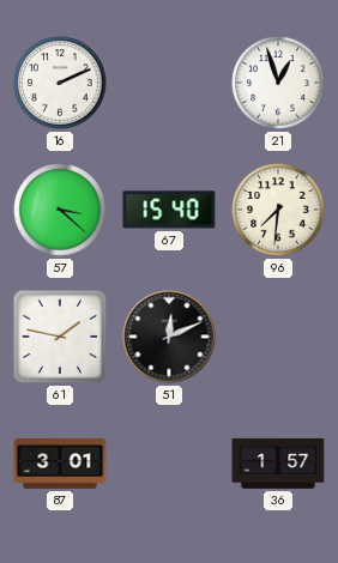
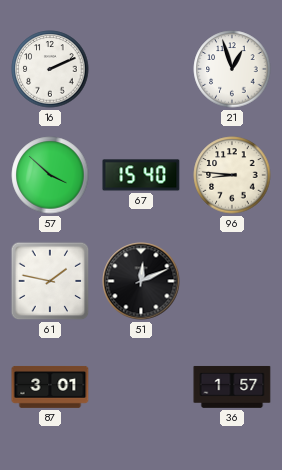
57: 3:22 -> 3:52
96: 7:31 -> 8:46
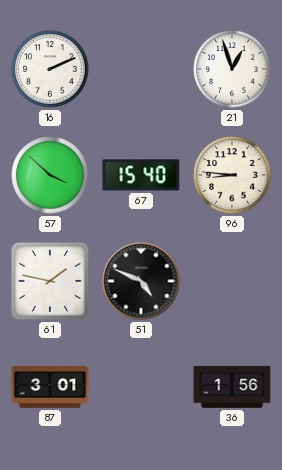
51: 12:11 -> 4:49
36: 1:57 -> 1:56
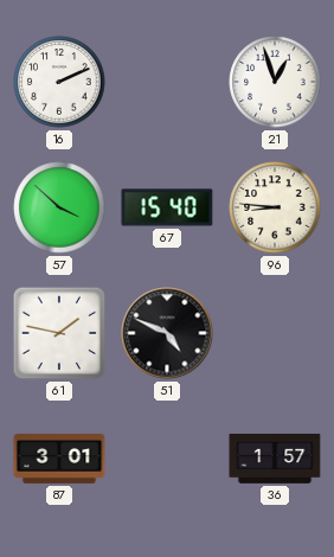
36: 1:56 -> 1:57
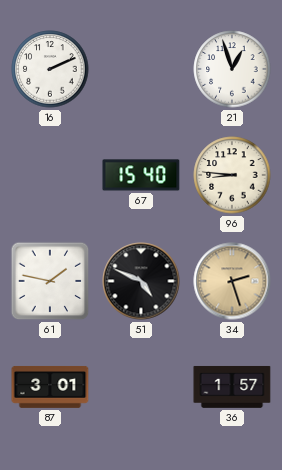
57: 3:52 -> none
34: none -> 2:27
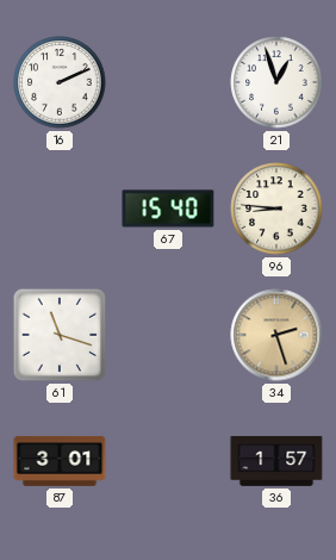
61: 1:47 -> 11:18
51: 4:49 -> none
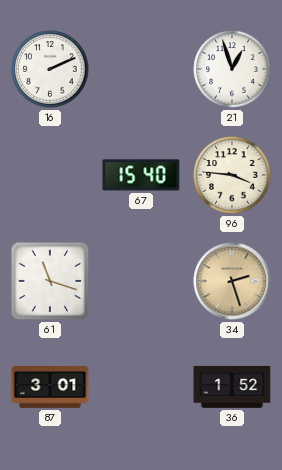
96: 8:46 -> 3:46
36: 1:57 -> 1:52
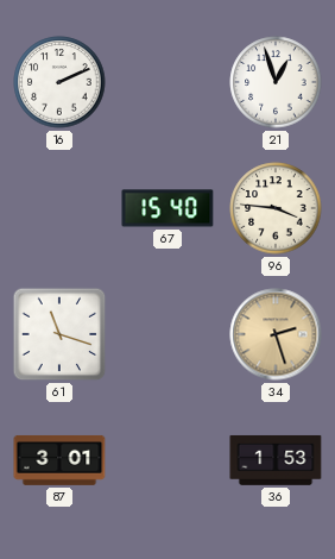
36: 1:52 -> 1:53
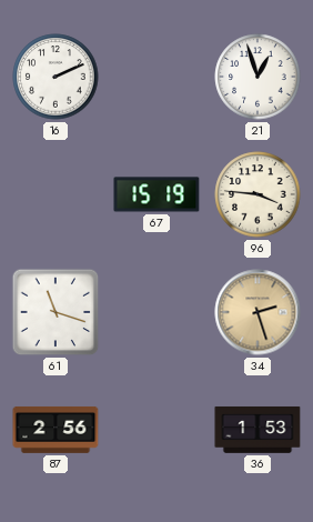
67: 15:40 -> 15:19
87: 3:01 -> 2:56
